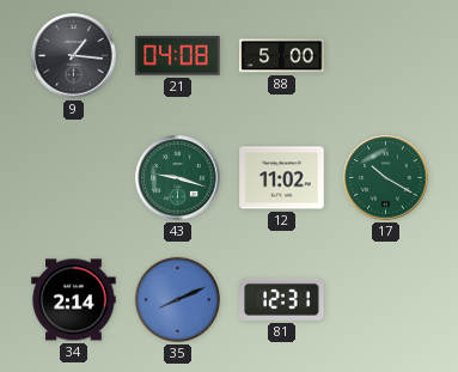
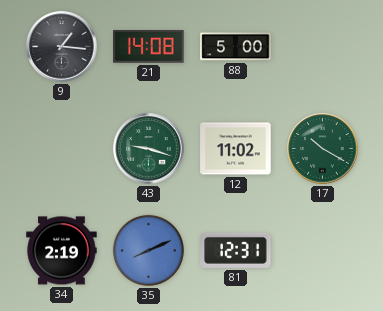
21: 04:08 -> 14:08
34: 2:14 -> 2:19
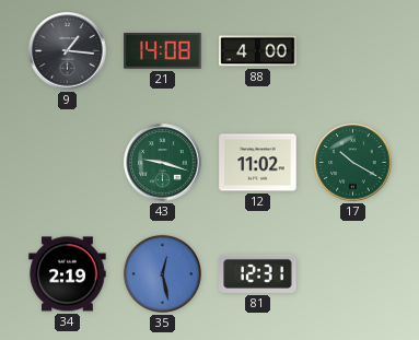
88: 5:00 -> 4:00
35: 8:11 -> 12:28
